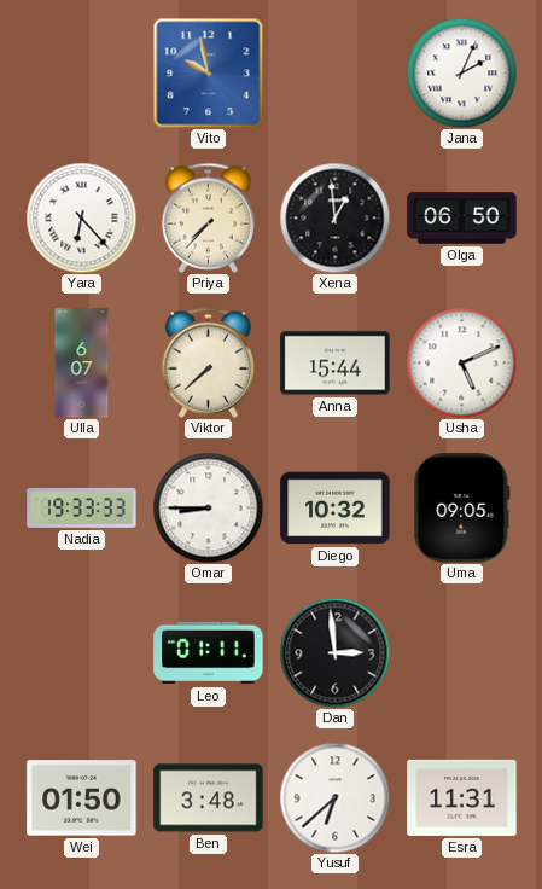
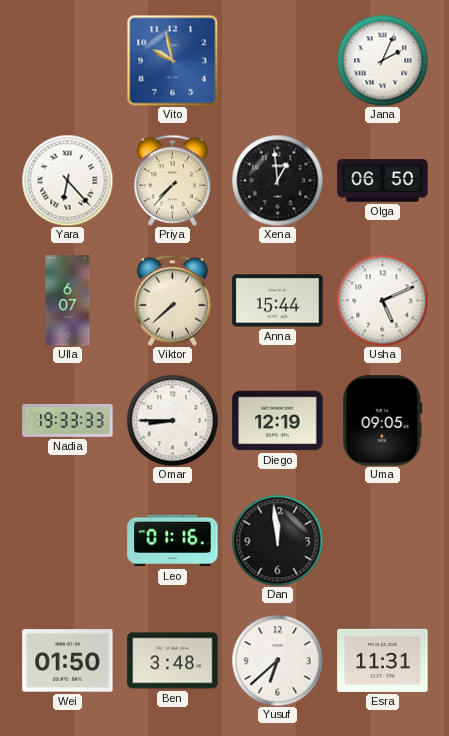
Diego: 10:32 -> 12:19
Leo: 01:11 -> 01:16
Dan: 2:59 -> 11:59
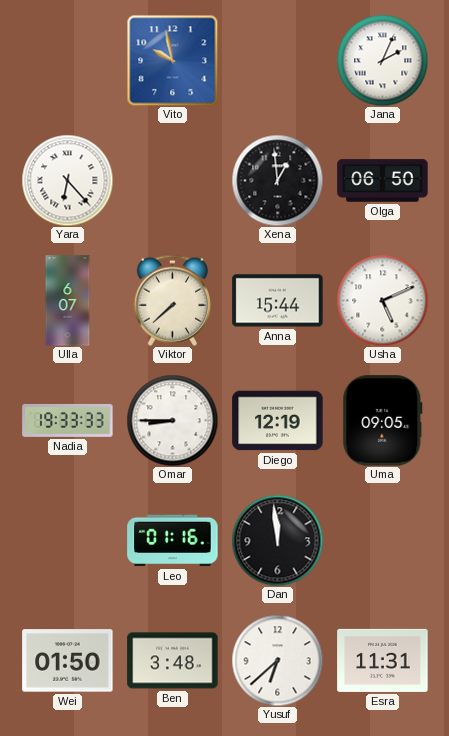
Priya: 7:37 -> none
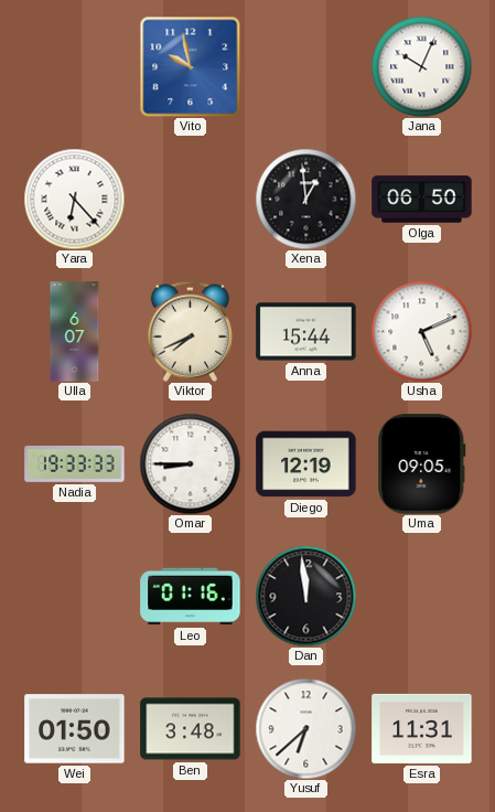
Jana: 2:04 -> 10:04
Viktor: 7:38 -> 7:41
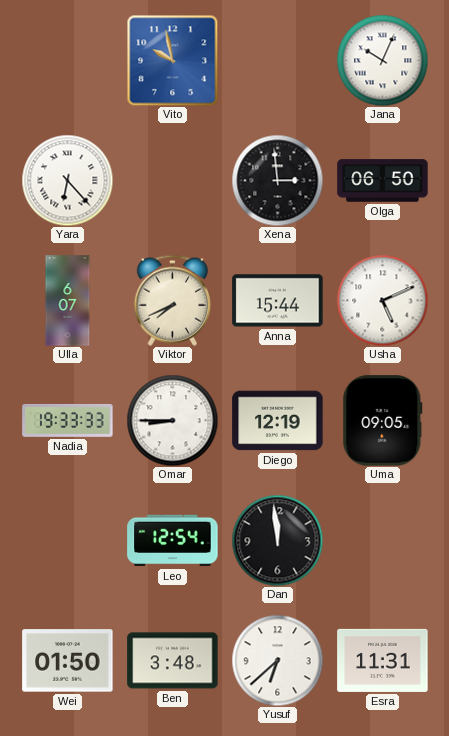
Xena: 12:59 -> 2:59
Leo: 01:16 -> 12:54
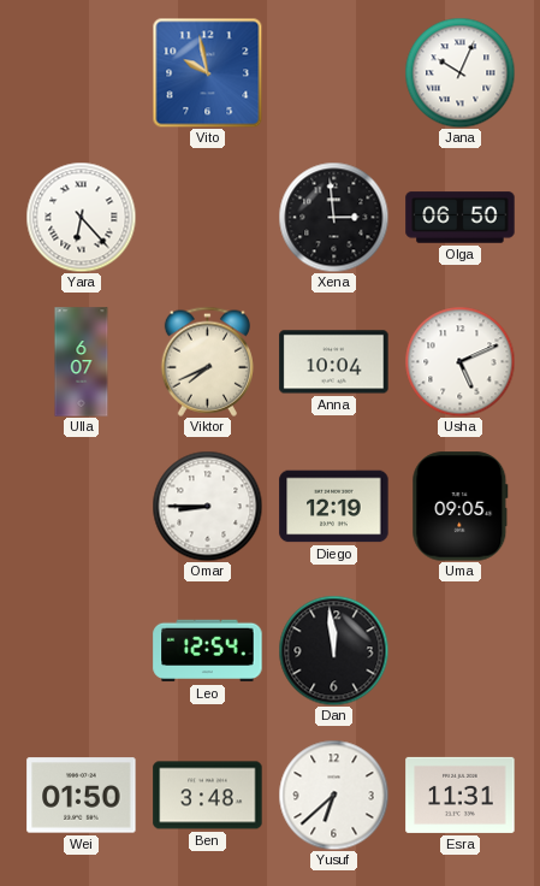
Anna: 15:44 -> 10:04
Nadia: 19:33 -> none
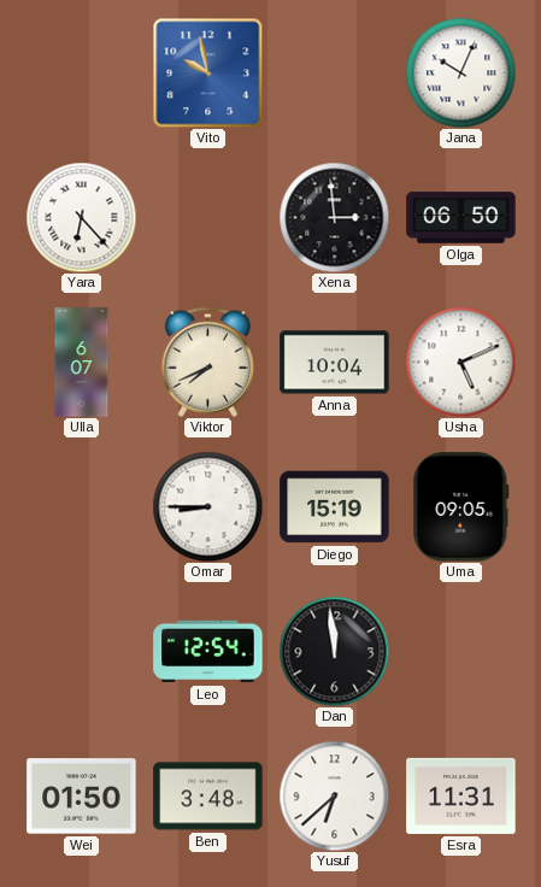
Diego: 12:19 -> 15:19
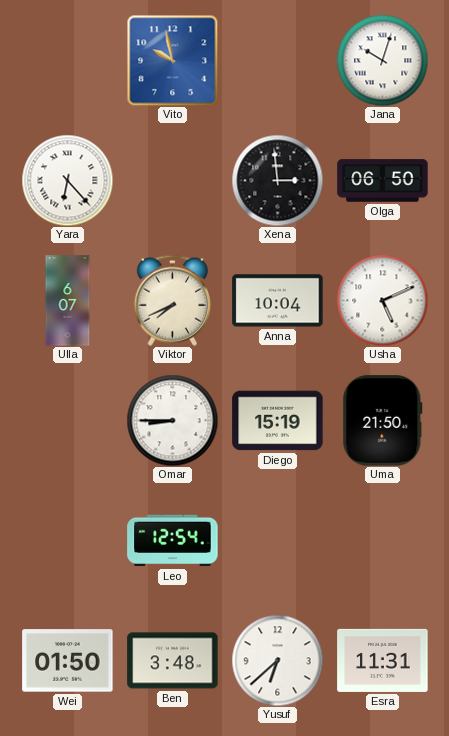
Jana: 10:04 -> 10:03
Uma: 09:05 -> 21:50
Dan: 11:59 -> none
